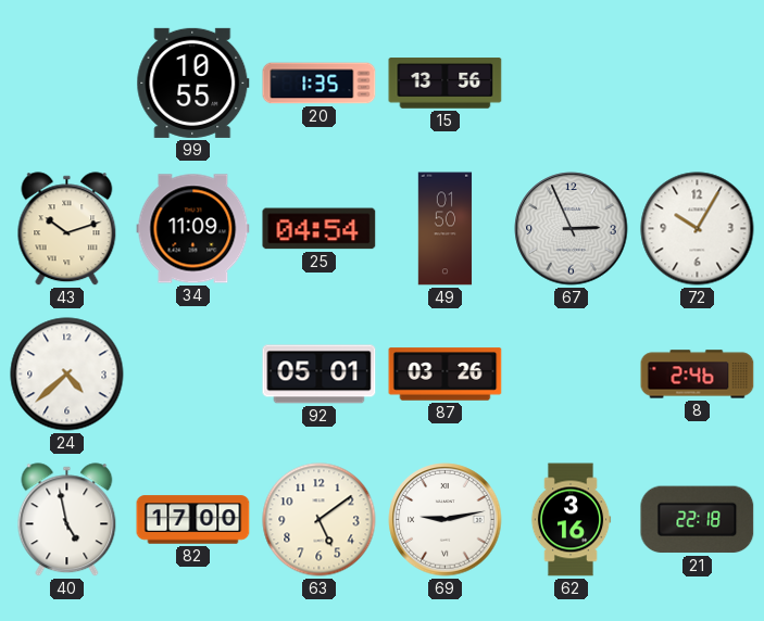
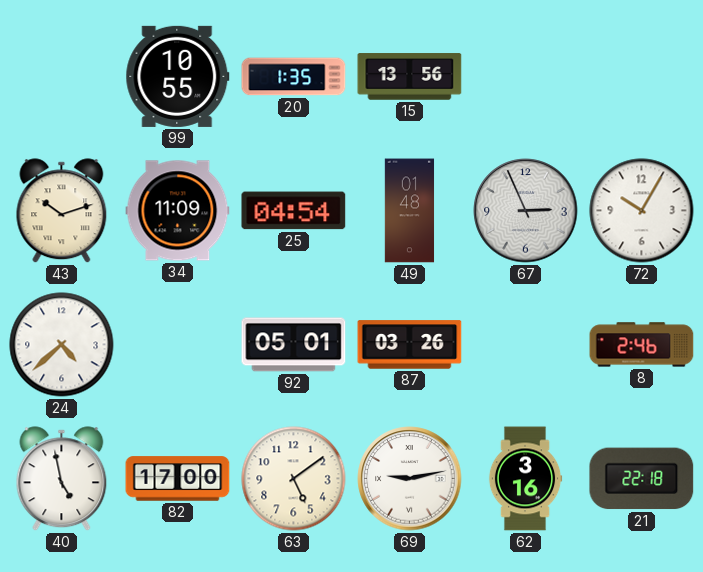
49: 01:50 -> 01:48
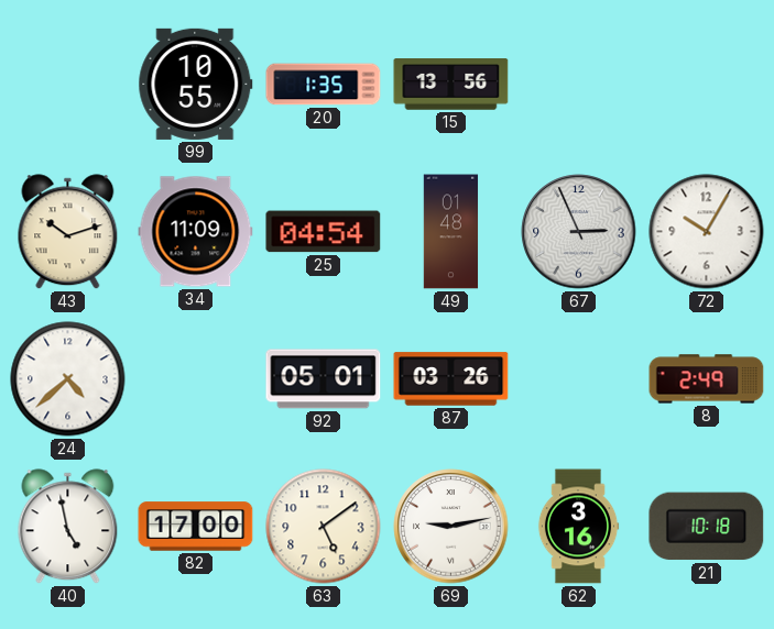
8: 2:46 -> 2:49
21: 22:18 -> 10:18
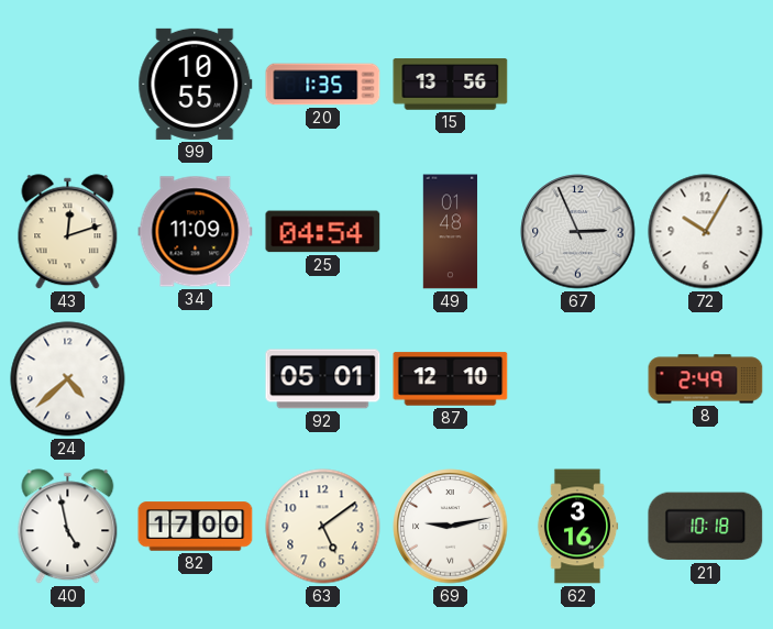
43: 10:12 -> 12:12
87: 03:26 -> 12:10
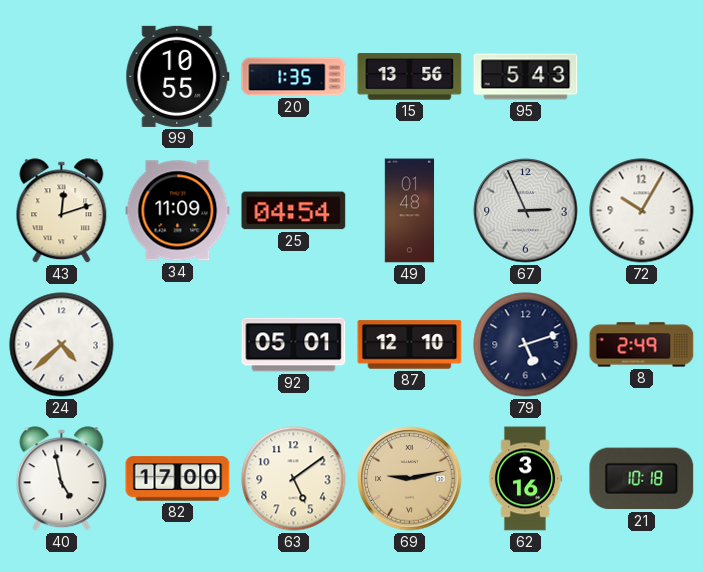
95: none -> 5:43
79: none -> 5:12
69 dial: white -> champagne
